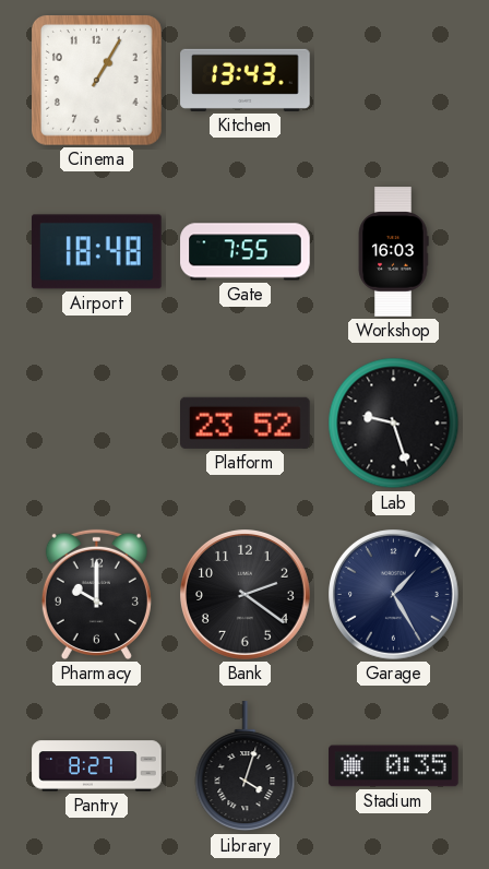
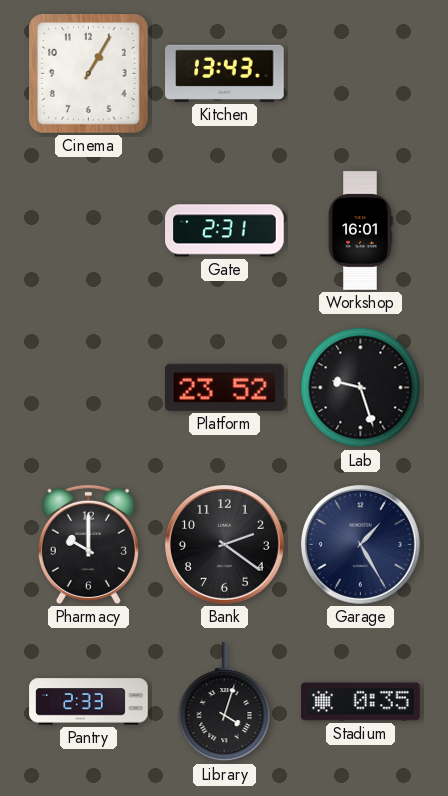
Airport: 18:48 -> none
Gate: 7:55 -> 2:31
Workshop: 16:03 -> 16:01
Pantry: 8:27 -> 2:33
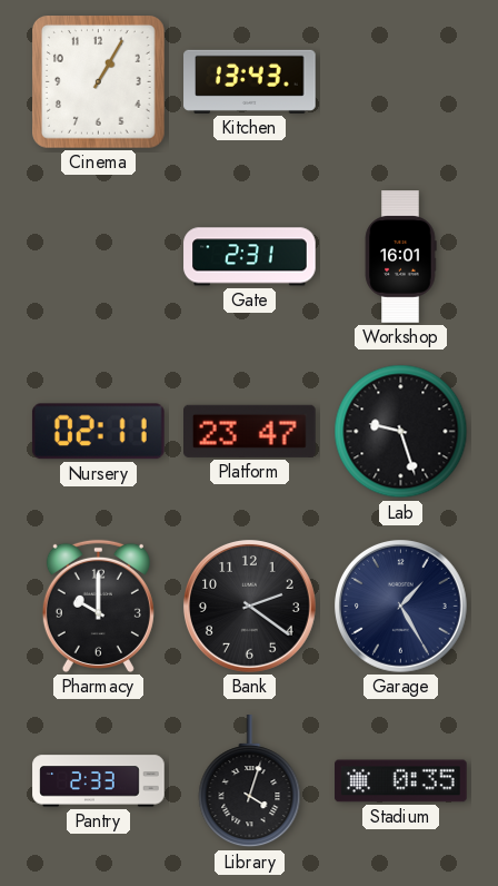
Nursery: none -> 02:11
Platform: 23:52 -> 23:47
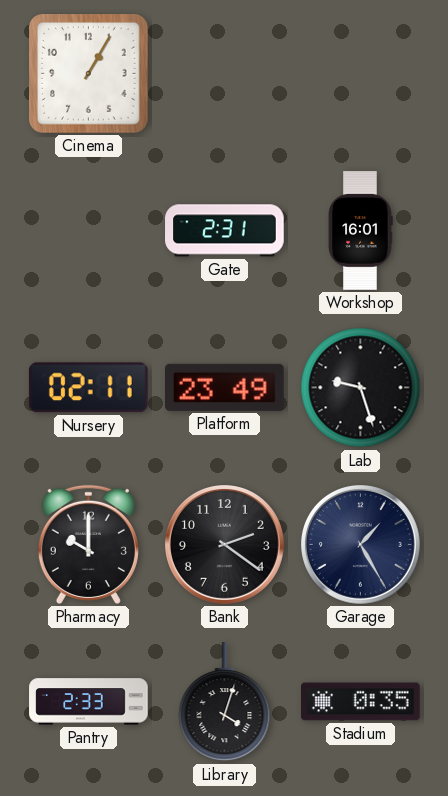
Kitchen: 13:43 -> none
Platform: 23:47 -> 23:49
